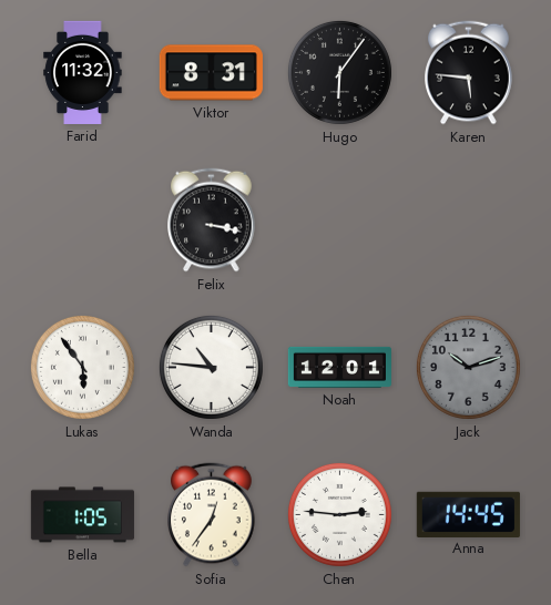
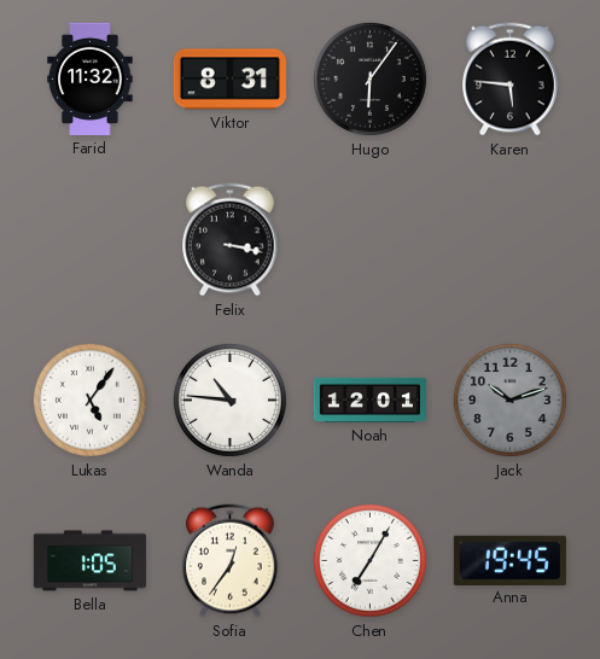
Lukas: 5:54 -> 5:06
Chen: 2:46 -> 7:05
Anna: 14:45 -> 19:45
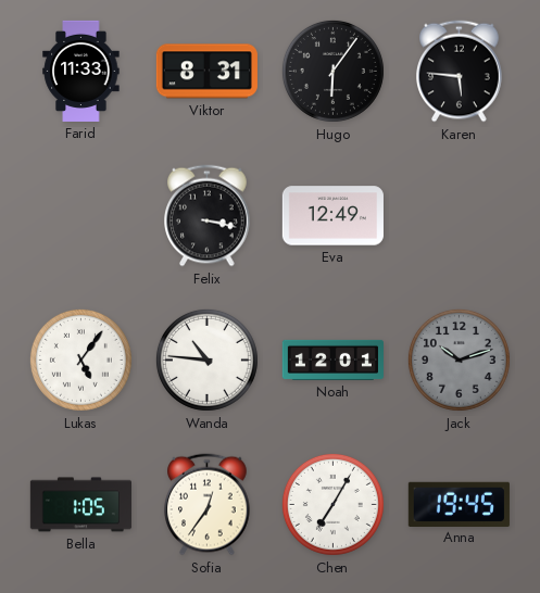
Farid: 11:32 -> 11:33
Eva: none -> 12:49
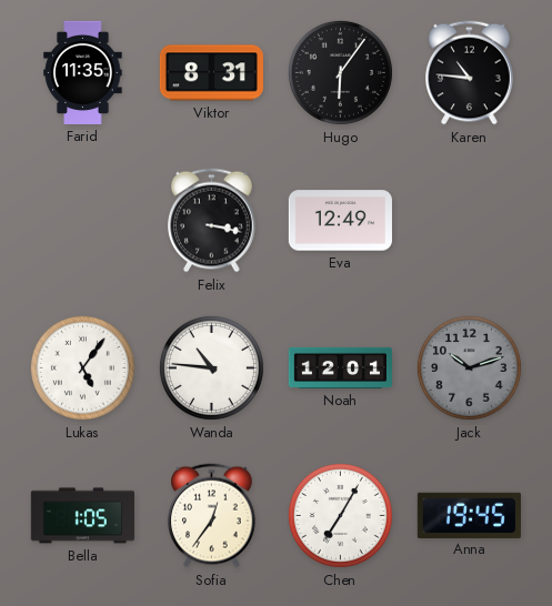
Farid: 11:33 -> 11:35
Karen: 5:46 -> 10:46
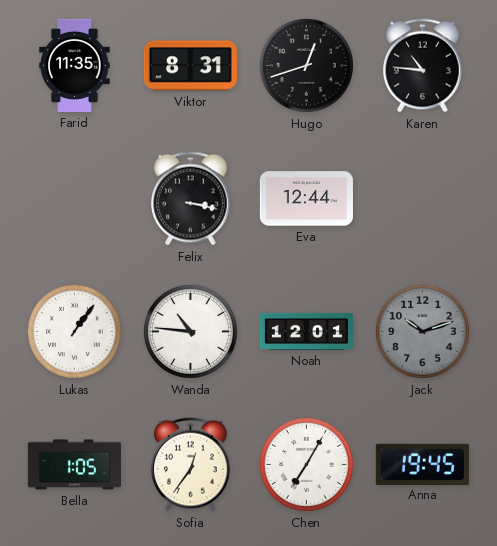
Hugo: 6:06 -> 12:42
Eva: 12:49 -> 12:44
Lukas: 5:06 -> 1:06
